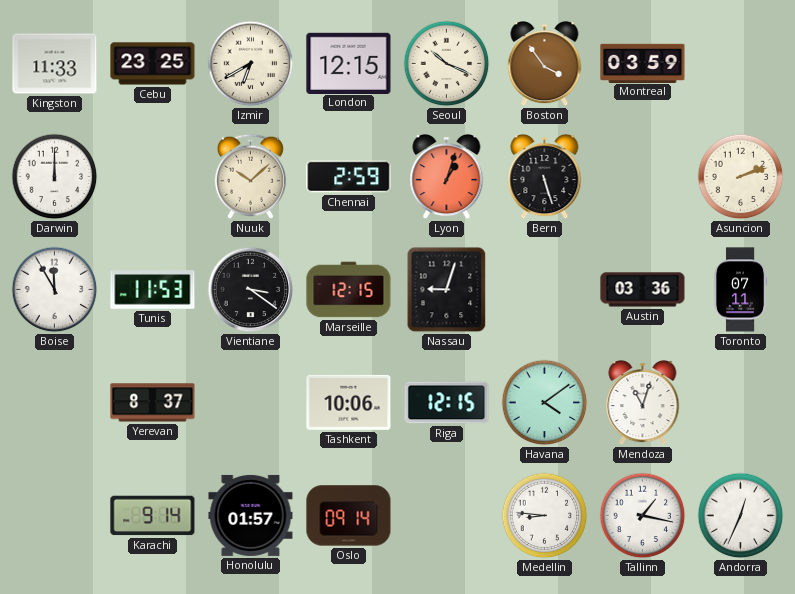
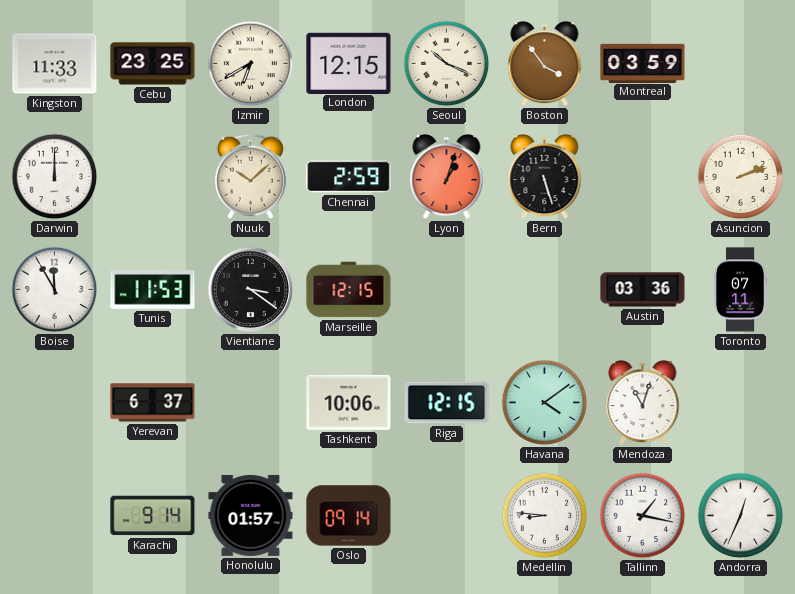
Nassau: 9:03 -> none
Yerevan: 8:37 -> 6:37
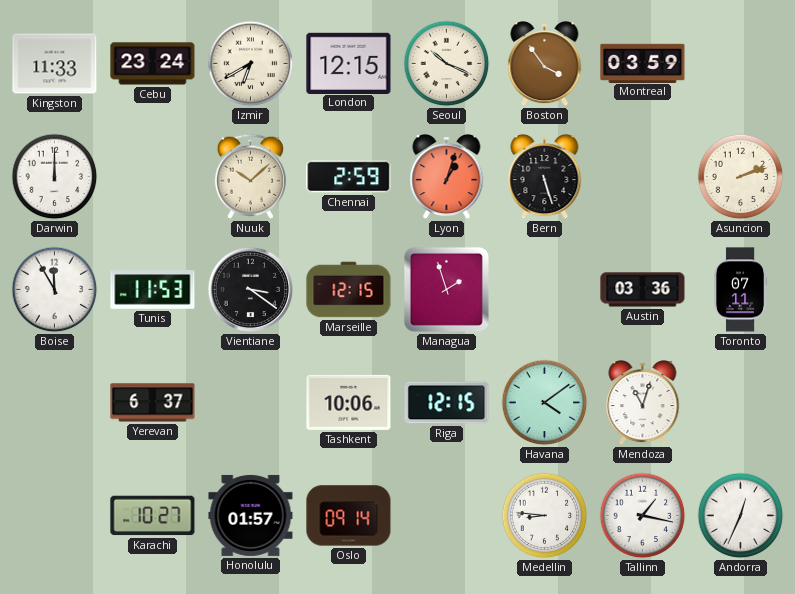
Cebu: 23:25 -> 23:24
Managua: none -> 1:57
Karachi: 9:14 -> 10:27
